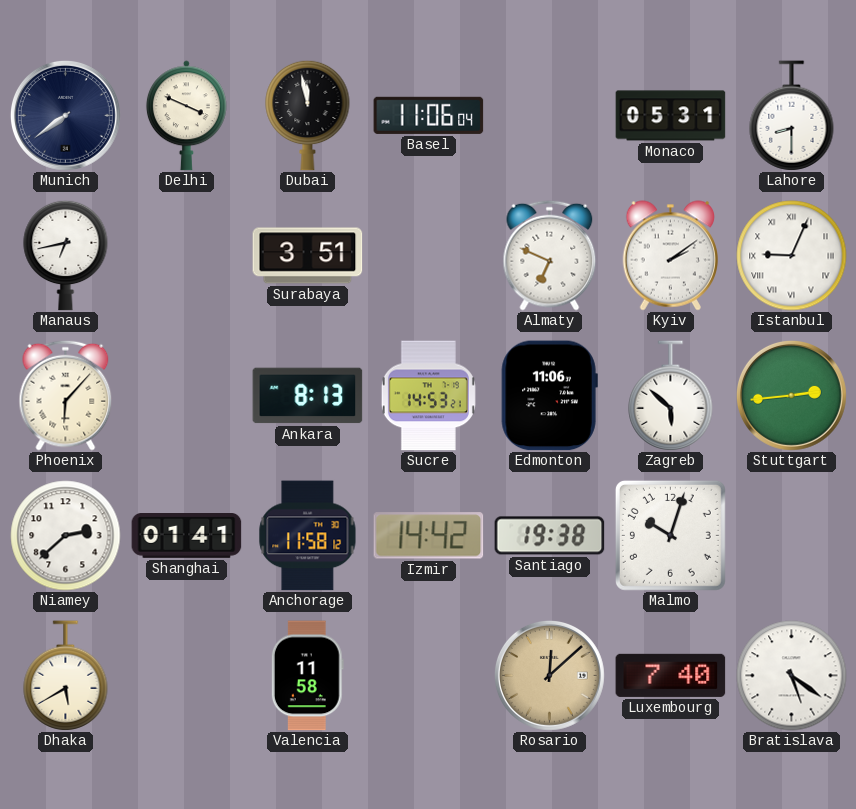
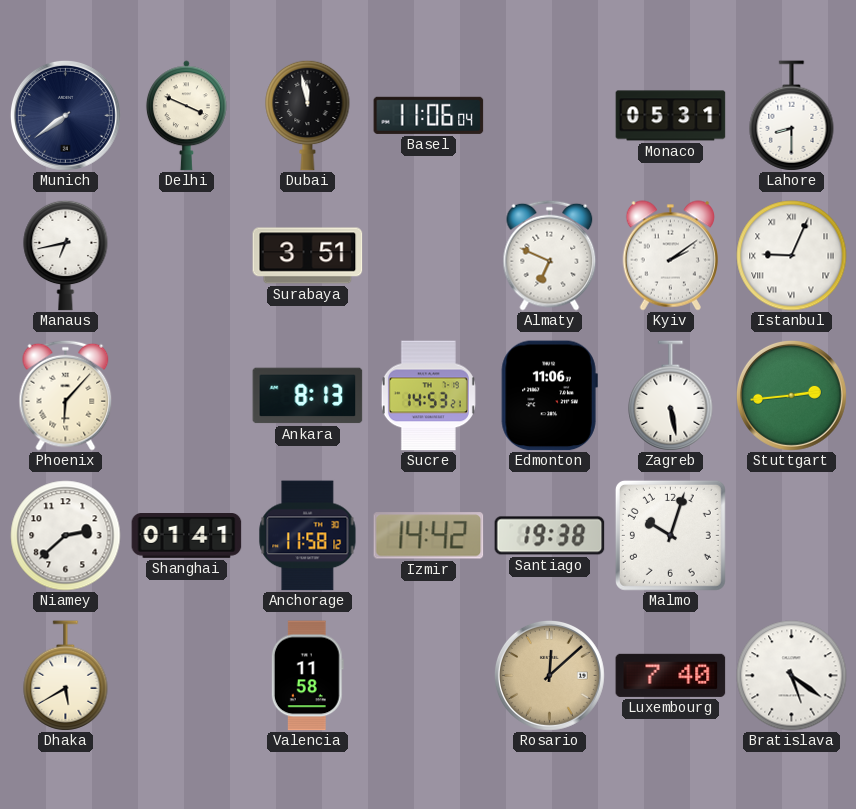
Zagreb: 5:52 -> 5:28
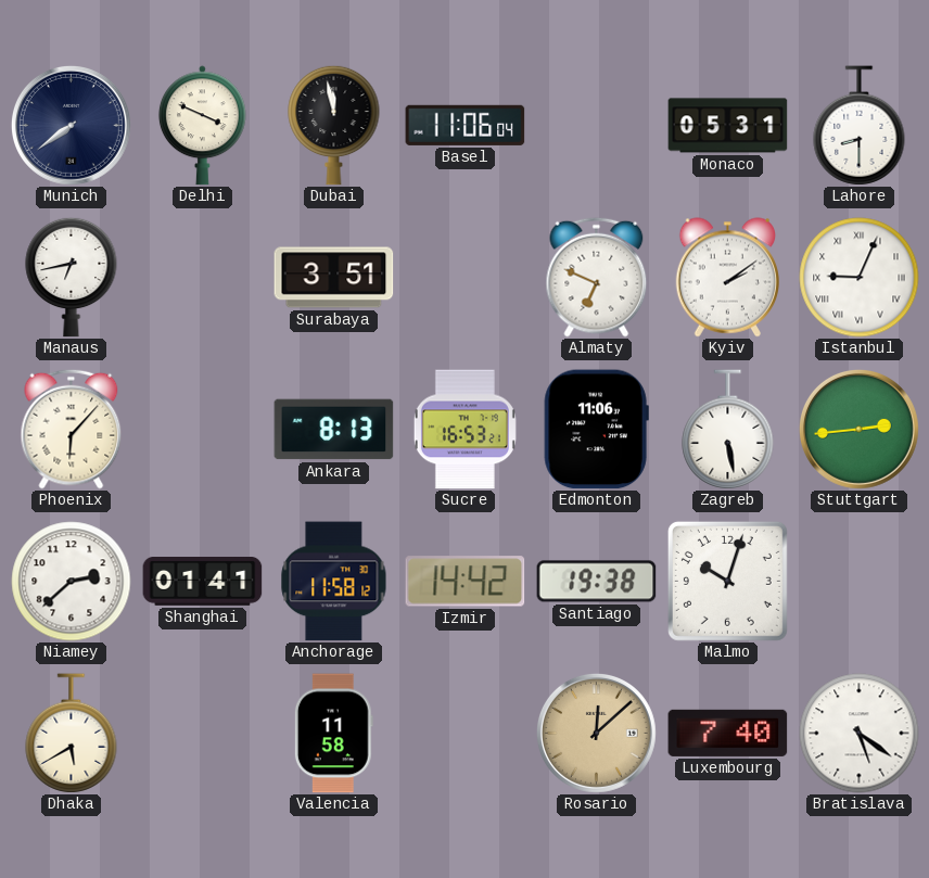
Sucre: 14:53 -> 16:53
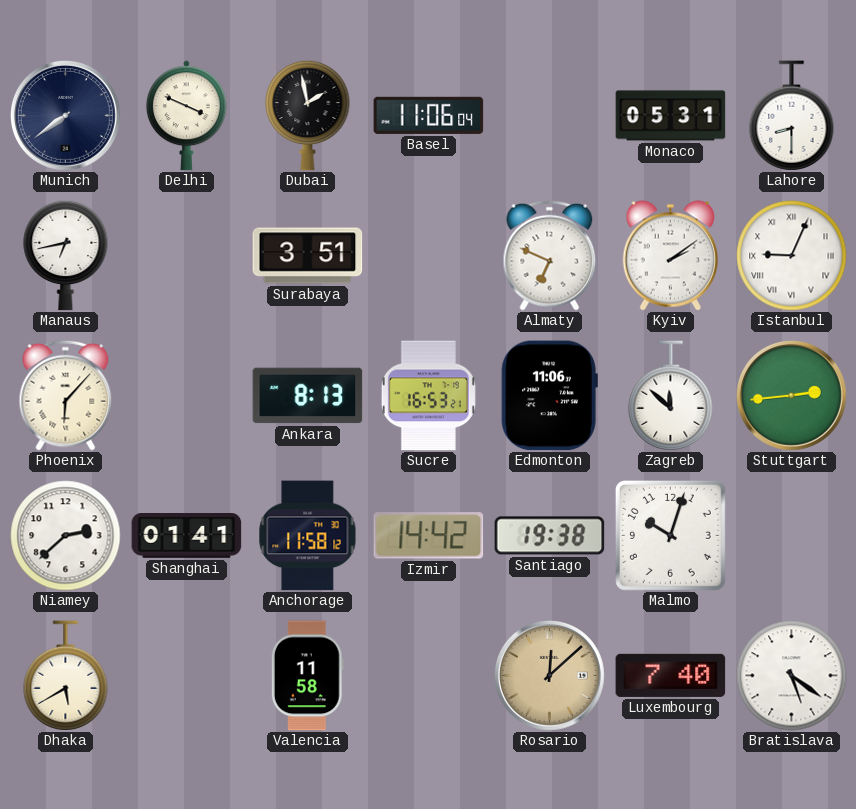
Dubai: 11:58 -> 1:58
Zagreb: 5:28 -> 11:52
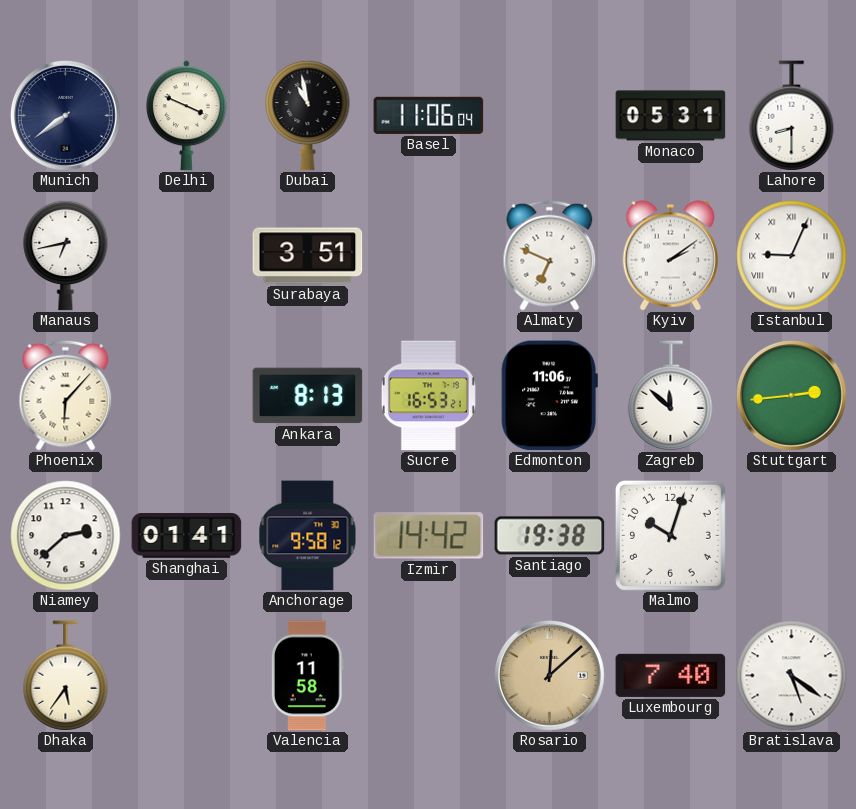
Dubai: 1:58 -> 10:58
Anchorage: 11:58 -> 9:58
Dhaka: 5:40 -> 5:36
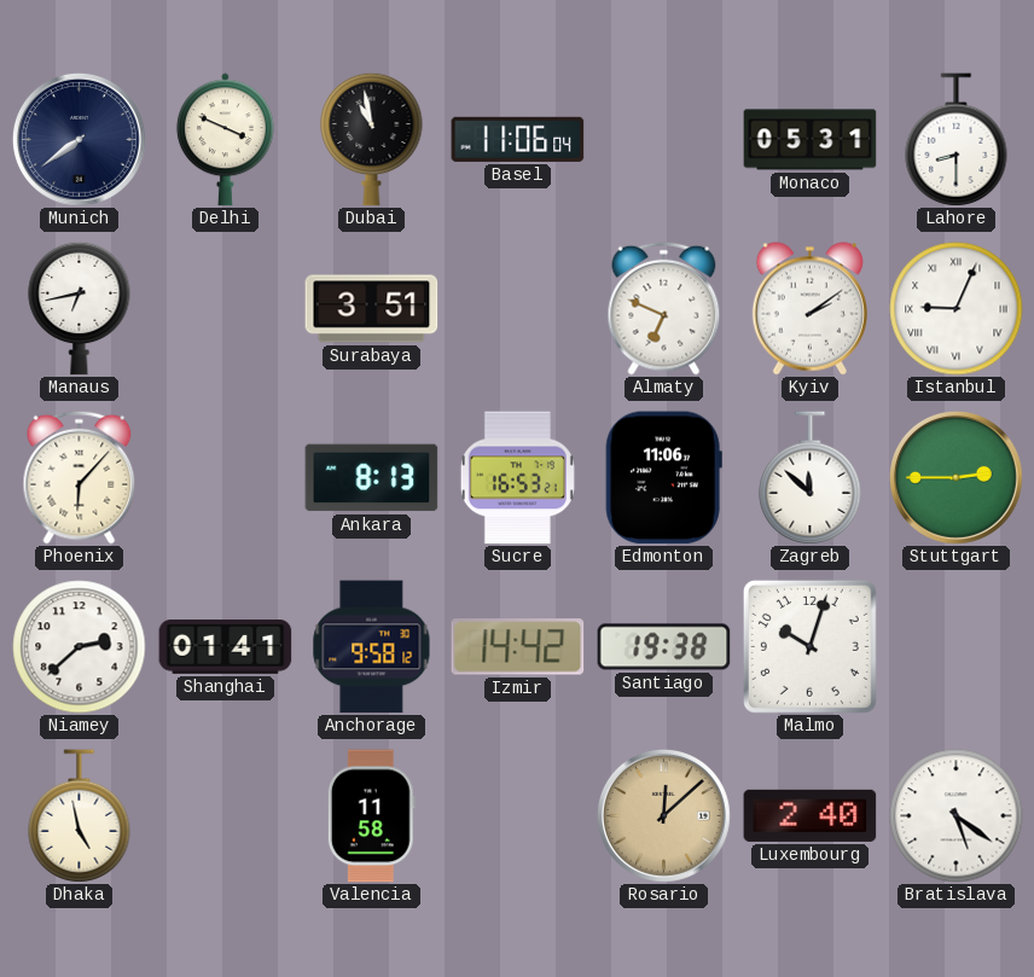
Stuttgart: 2:44 -> 2:45
Dhaka: 5:36 -> 4:58
Luxembourg: 7:40 -> 2:40
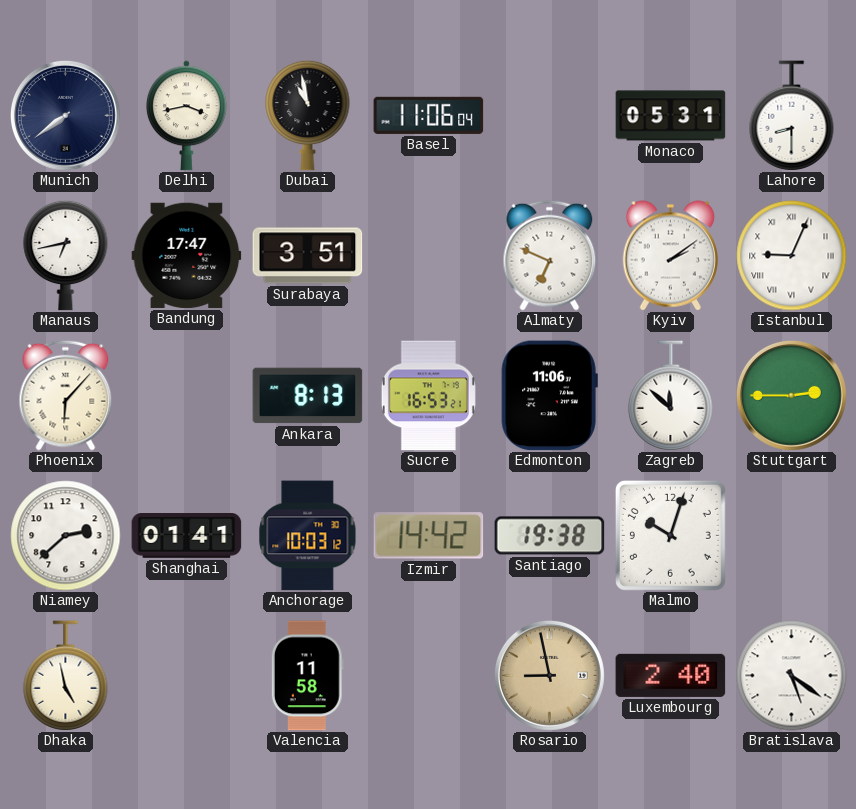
Delhi: 3:49 -> 3:43
Bandung: none -> 17:47
Anchorage: 9:58 -> 10:03
Rosario: 12:08 -> 8:58
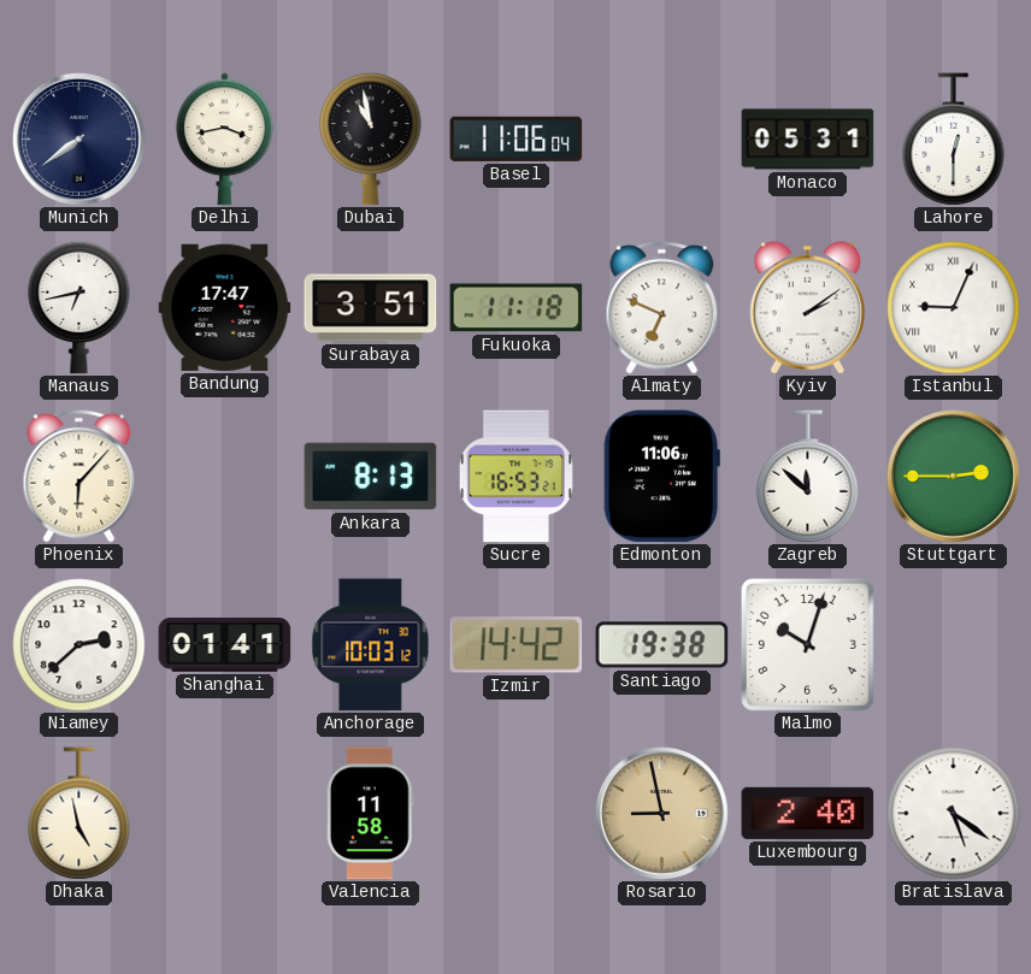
Lahore: 8:30 -> 12:30
Fukuoka: none -> 11:18
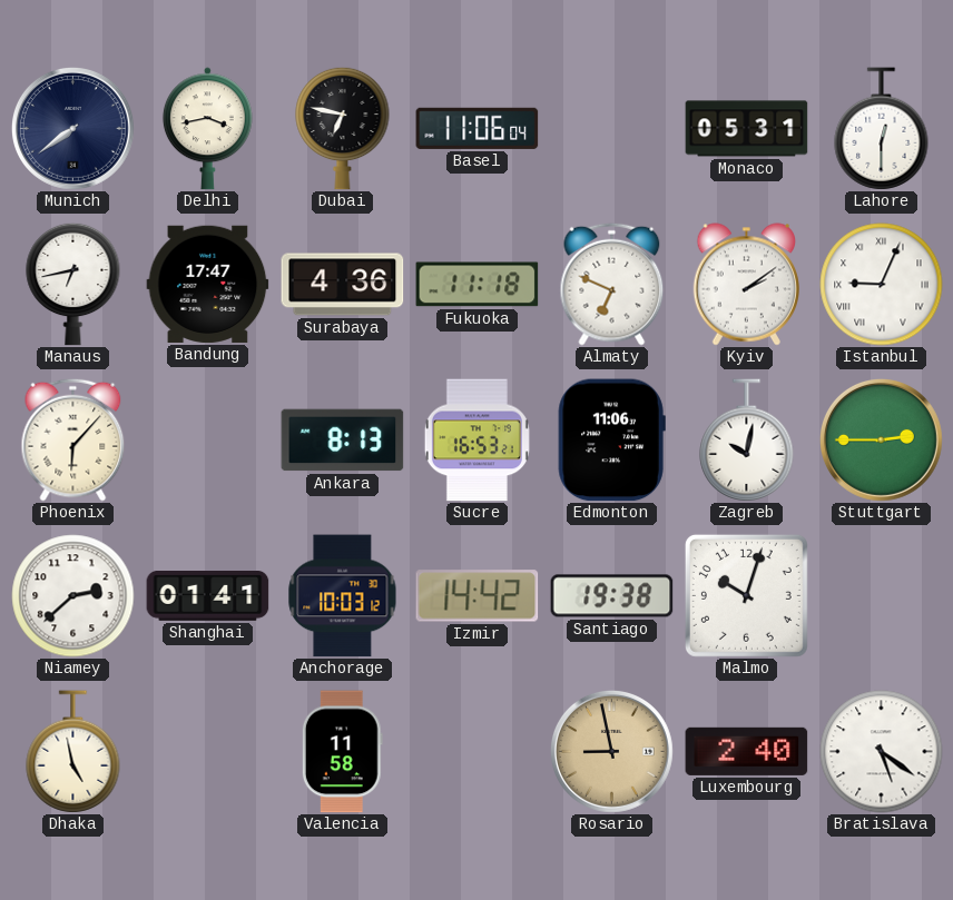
Dubai: 10:58 -> 6:47
Surabaya: 3:51 -> 4:36
Zagreb: 11:52 -> 10:02
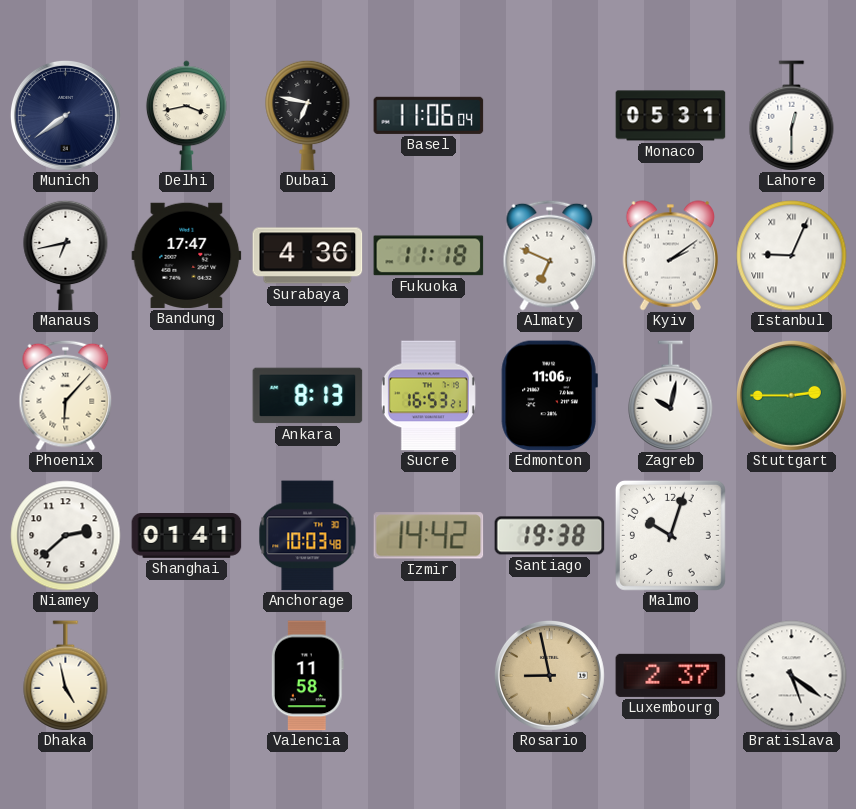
Anchorage: 10:03:12 -> 10:03:48
Luxembourg: 2:40 -> 2:37
